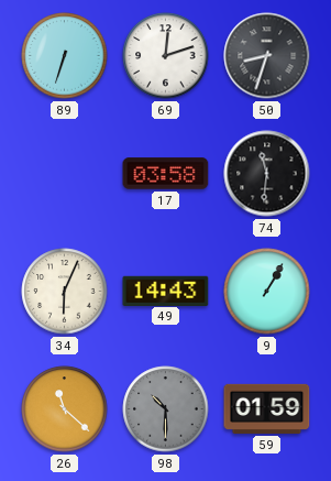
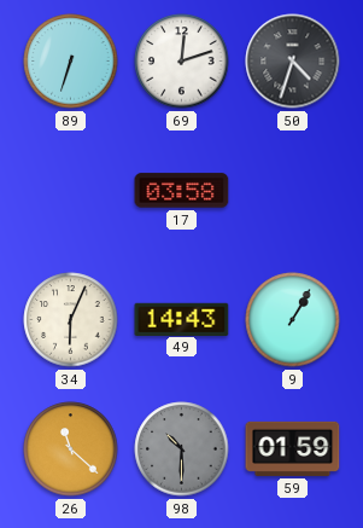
50: 8:33 -> 4:33
74: 11:31 -> none
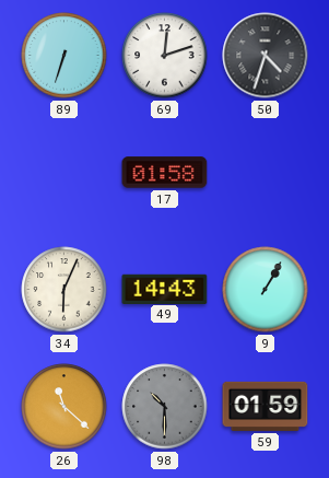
17: 03:58 -> 01:58
